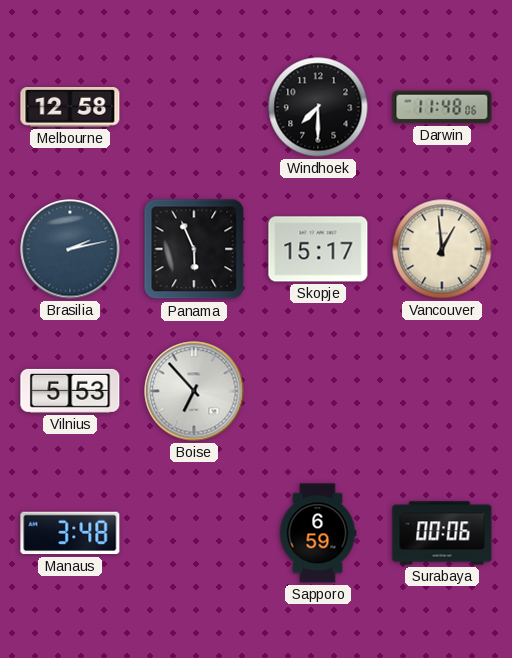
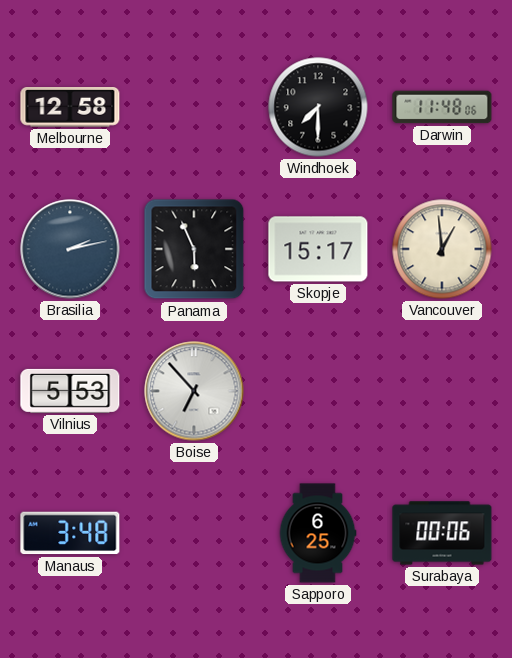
Sapporo: 6:59 -> 6:25
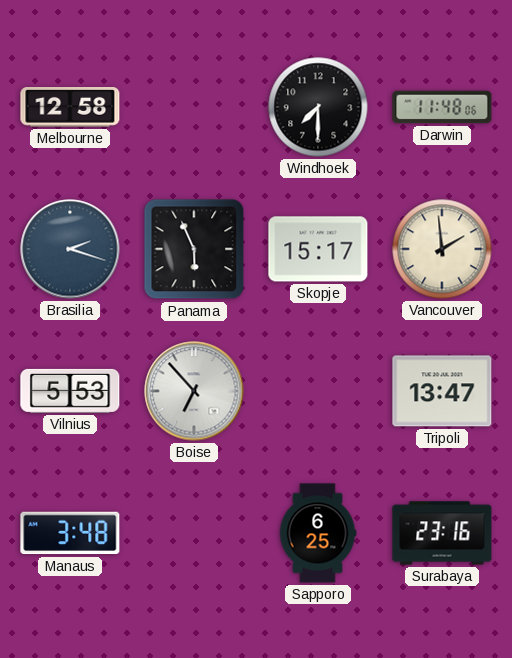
Brasilia: 2:13 -> 2:18
Vancouver: 12:59 -> 1:59
Tripoli: none -> 13:47
Surabaya: 00:06 -> 23:16
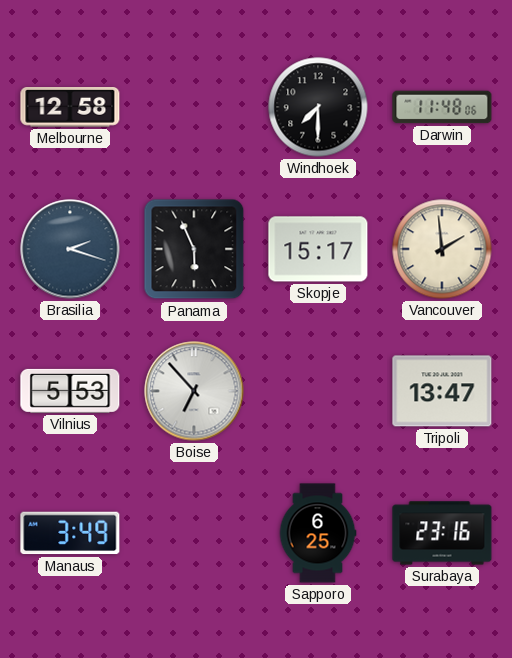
Manaus: 3:48 -> 3:49
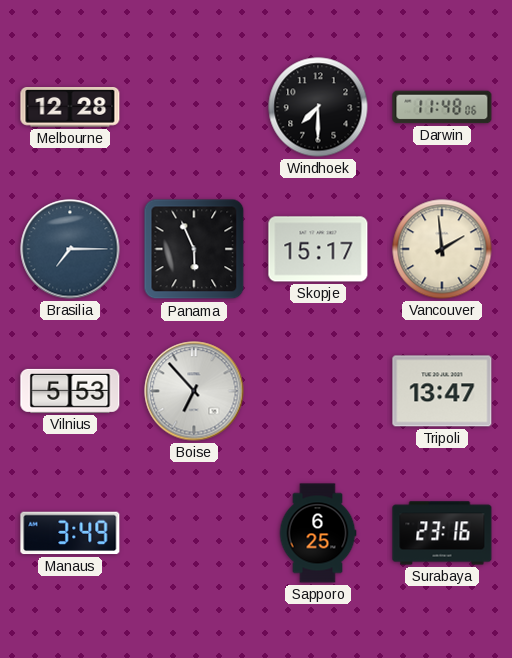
Melbourne: 12:58 -> 12:28
Brasilia: 2:18 -> 7:15
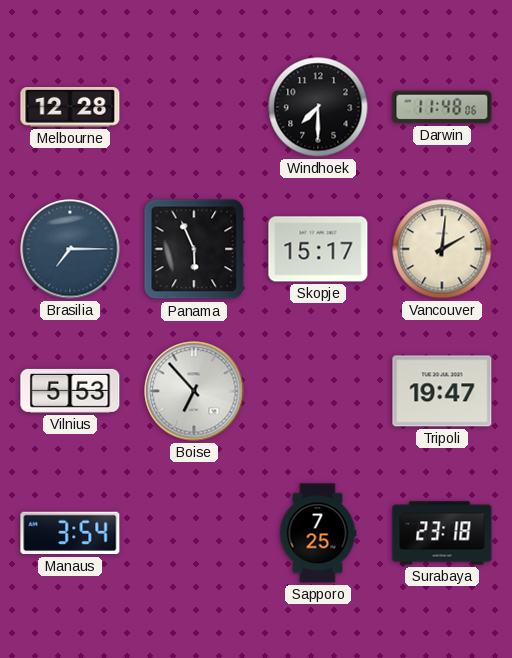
Vancouver: 1:59 -> 2:01
Tripoli: 13:47 -> 19:47
Manaus: 3:49 -> 3:54
Sapporo: 6:25 -> 7:25
Surabaya: 23:16 -> 23:18
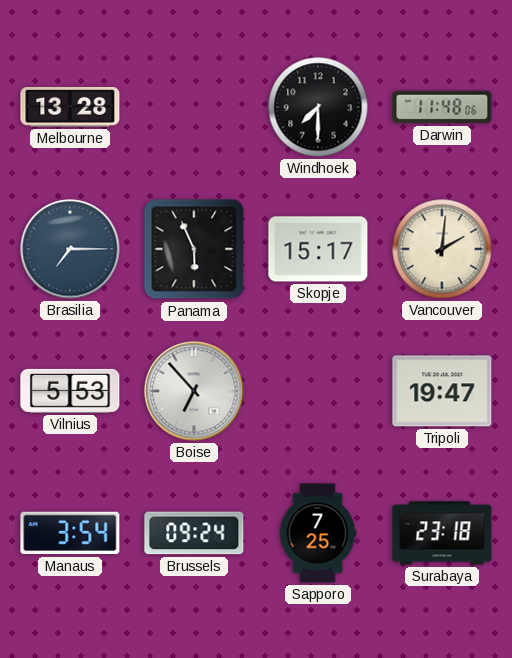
Melbourne: 12:28 -> 13:28
Brussels: none -> 09:24
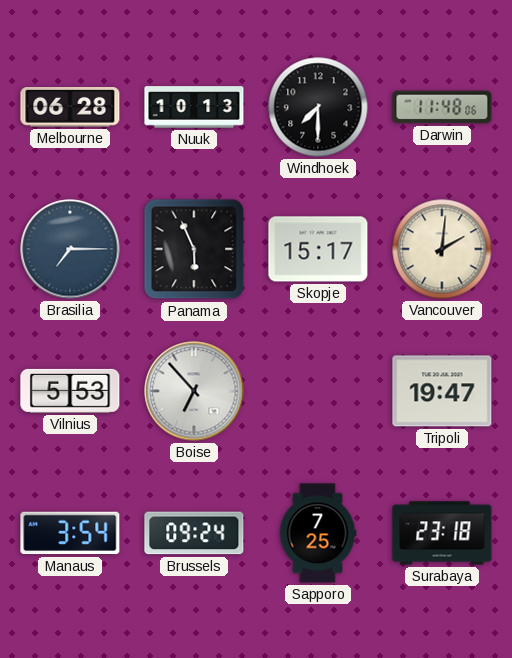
Melbourne: 13:28 -> 06:28
Nuuk: none -> 10:13
